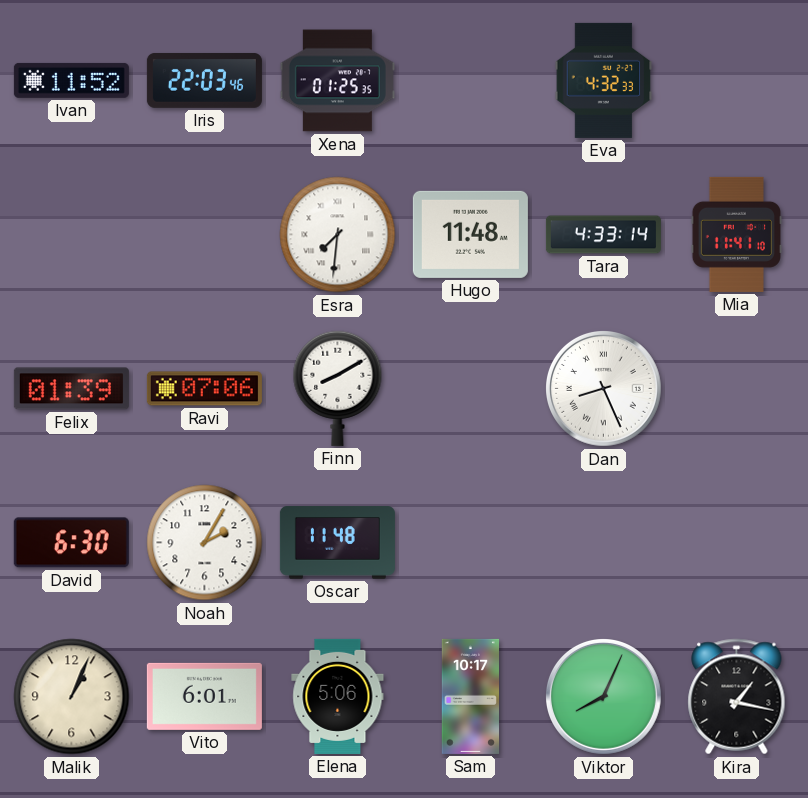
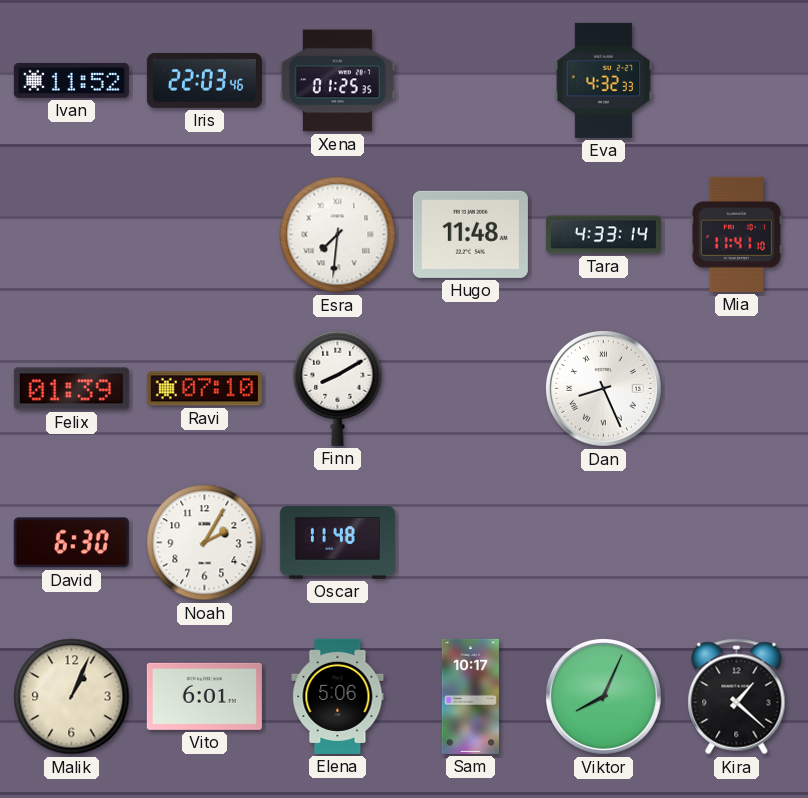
Ravi: 07:06 -> 07:10
Kira: 1:17 -> 1:22
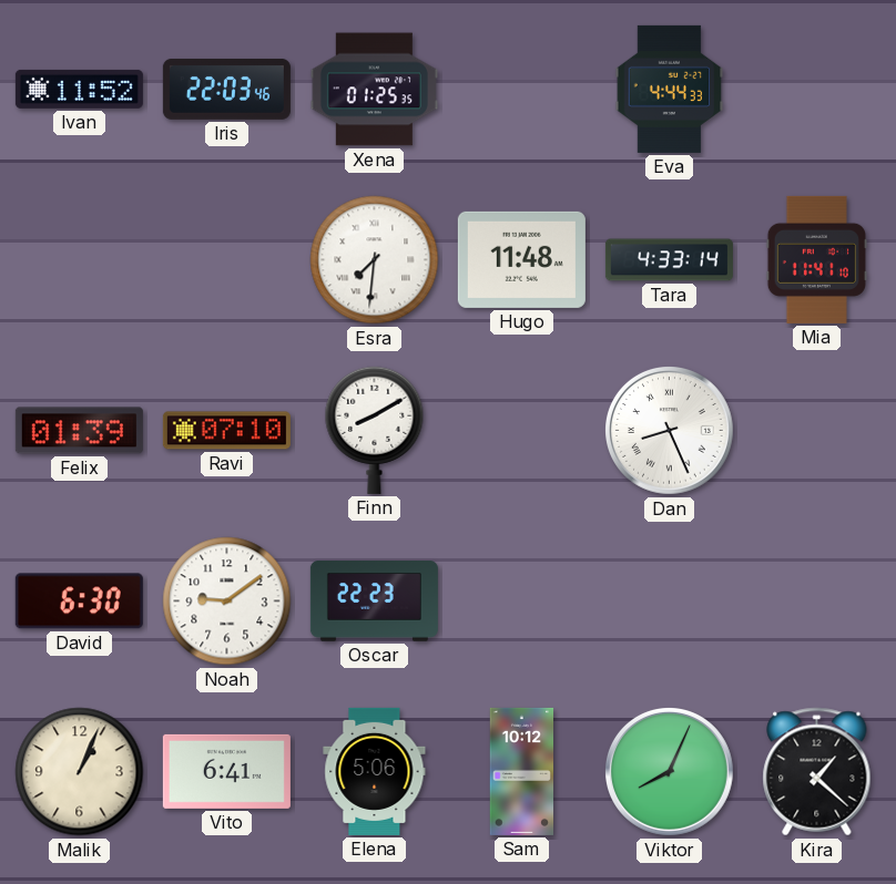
Eva: 4:32 -> 4:44
Noah: 2:05 -> 9:09
Oscar: 11:48 -> 22:23
Vito: 6:01 -> 6:41
Sam: 10:17 -> 10:12
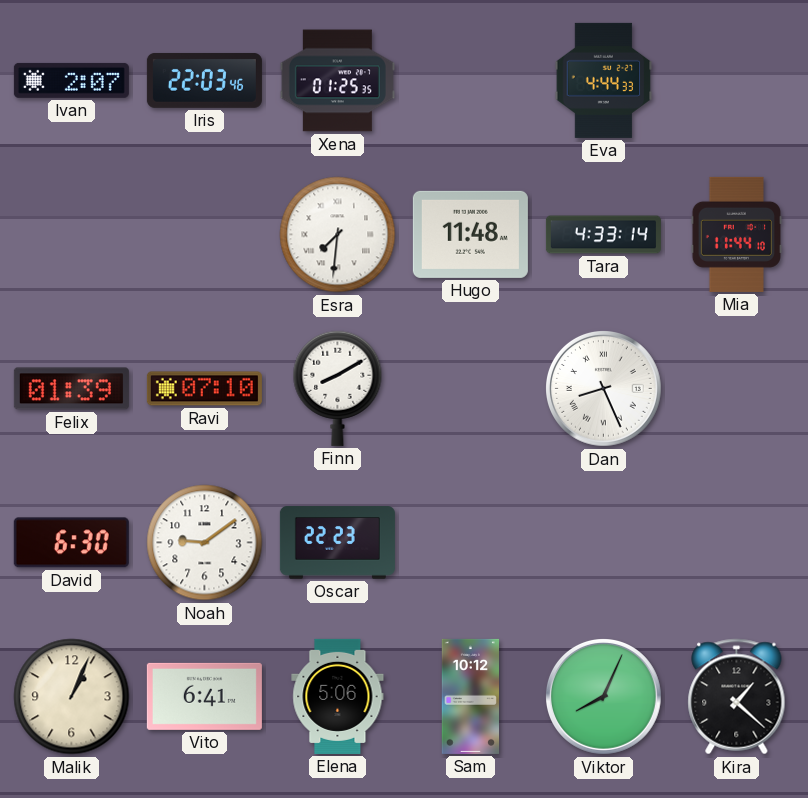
Ivan: 11:52 -> 2:07
Mia: 11:41 -> 11:44
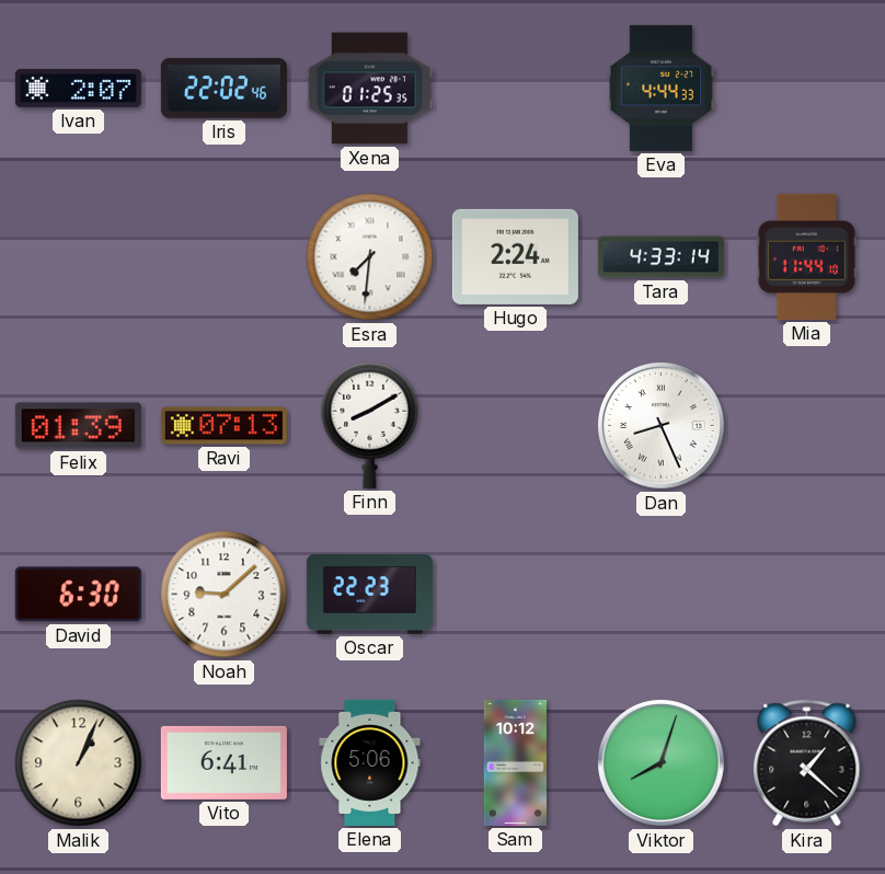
Iris: 22:03 -> 22:02
Hugo: 11:48 -> 2:24
Ravi: 07:10 -> 07:13
Noah: 9:09 -> 9:08
Viktor: 8:04 -> 8:03
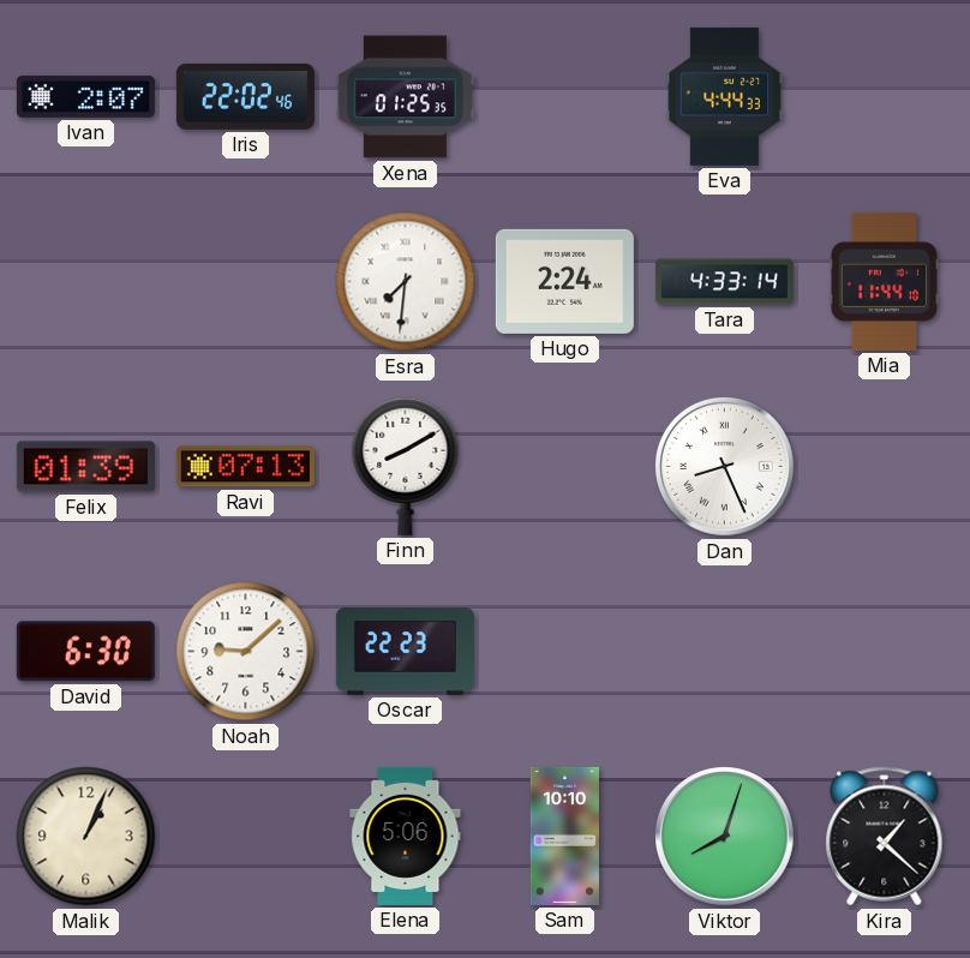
Vito: 6:41 -> none
Sam: 10:12 -> 10:10
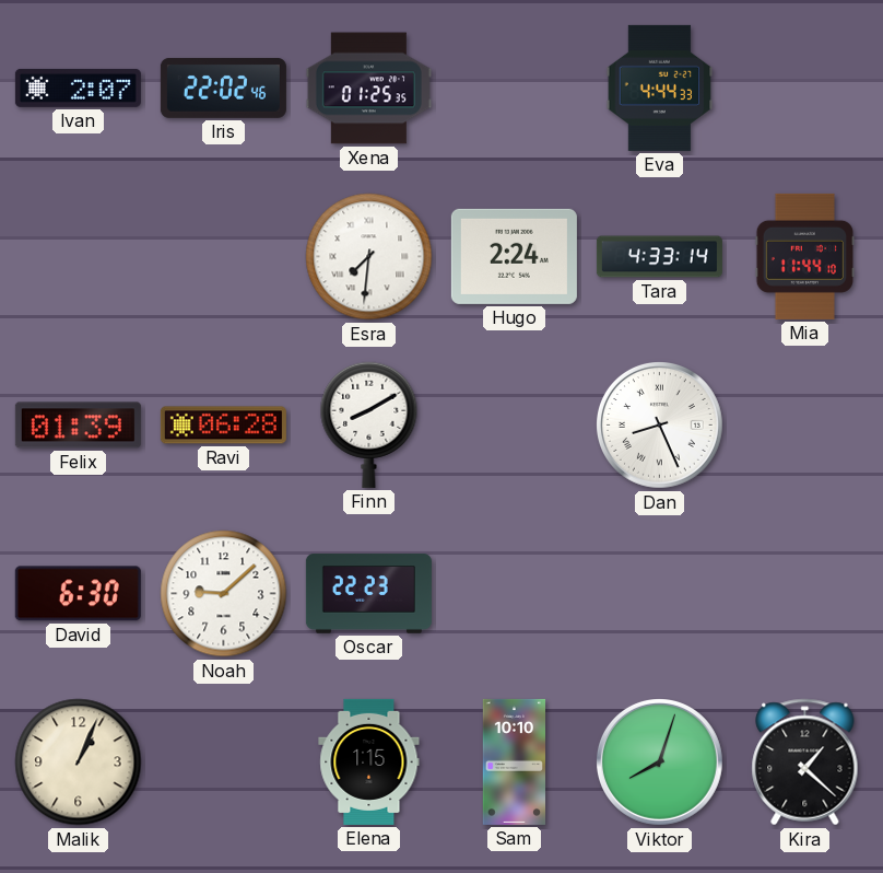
Ravi: 07:13 -> 06:28
Elena: 5:06 -> 1:15
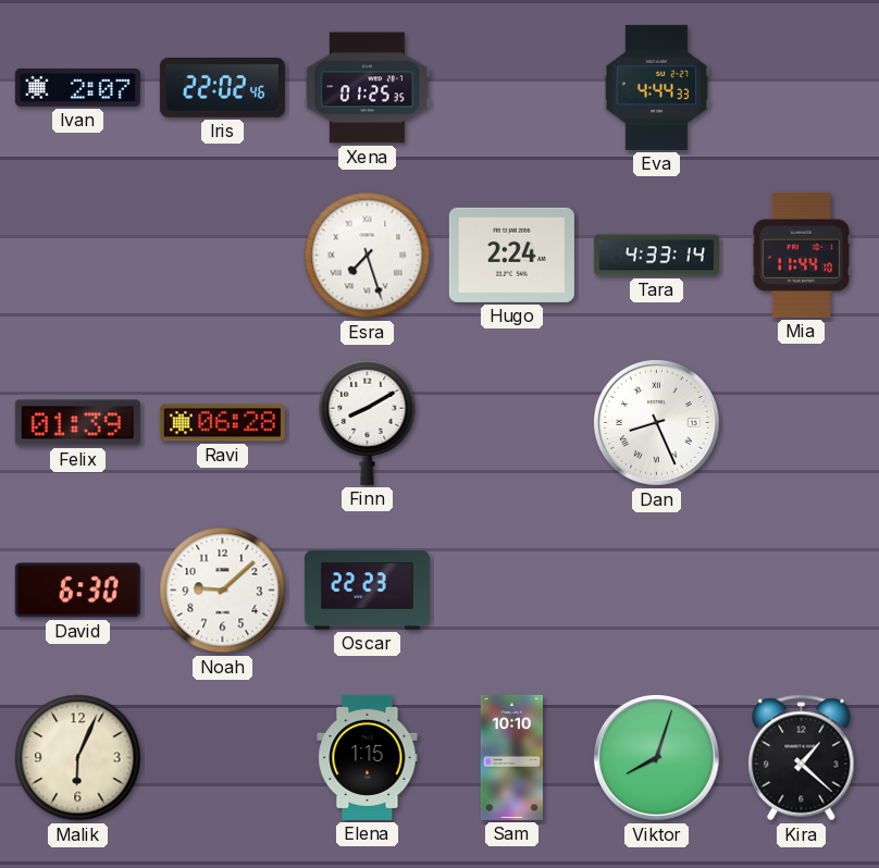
Esra: 7:31 -> 7:27
Malik: 1:04 -> 6:04
